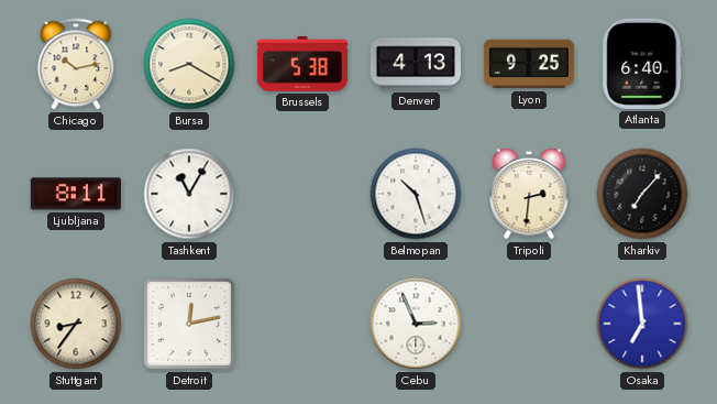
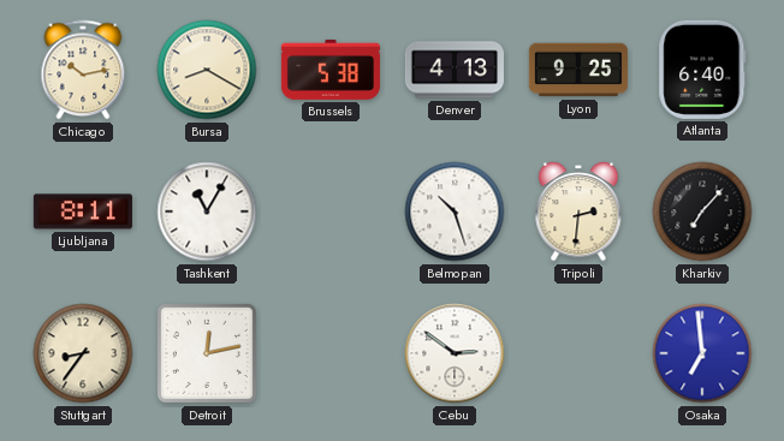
Cebu: 2:56 -> 2:51
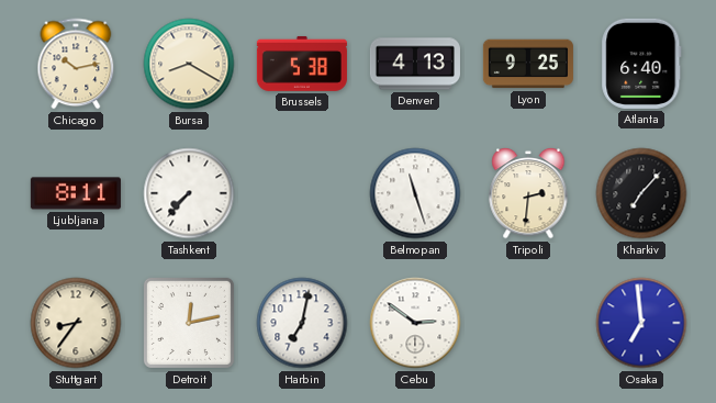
Tashkent: 11:05 -> 7:37
Belmopan: 10:27 -> 11:27
Harbin: none -> 7:02
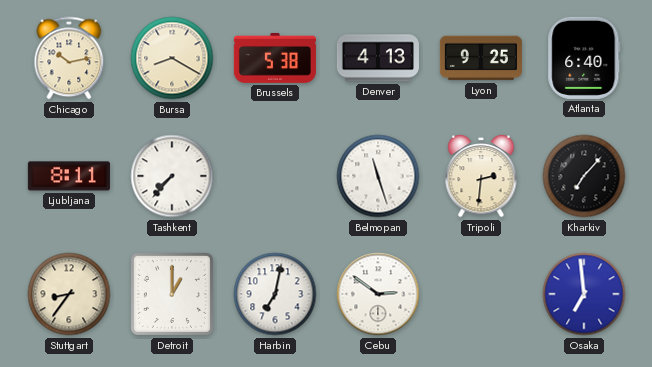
Detroit: 12:13 -> 1:00
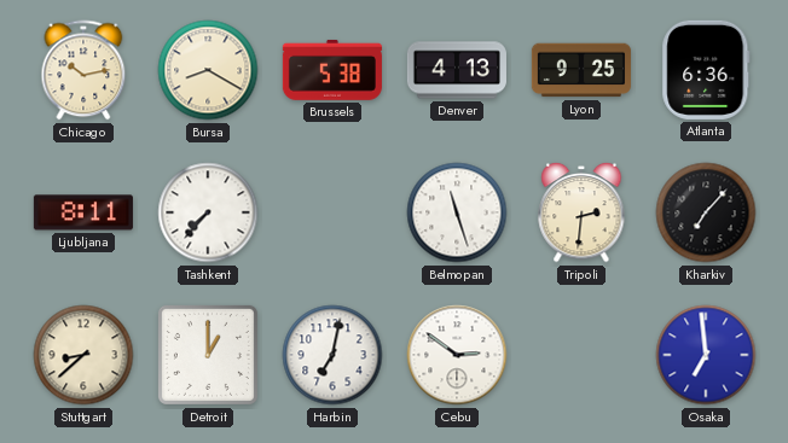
Atlanta: 6:40 -> 6:36
Stuttgart: 8:36 -> 8:38
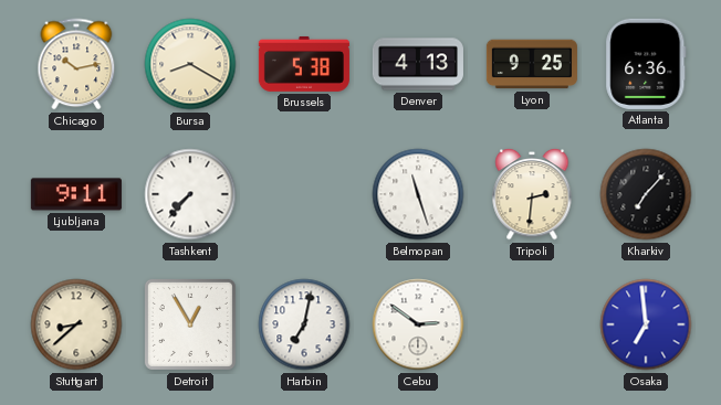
Ljubljana: 8:11 -> 9:11
Detroit: 1:00 -> 12:55
